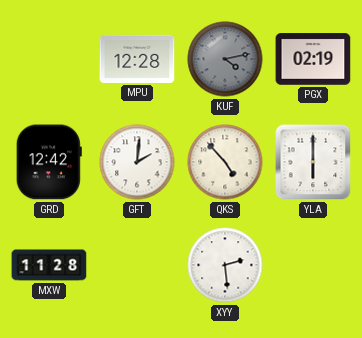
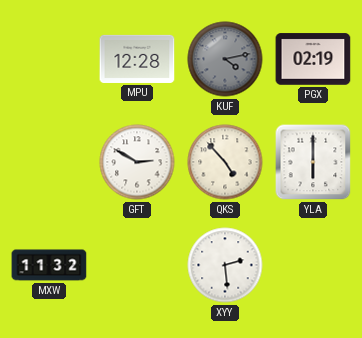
GRD: 12:42 -> none
GFT: 2:01 -> 2:50
MXW: 11:28 -> 11:32
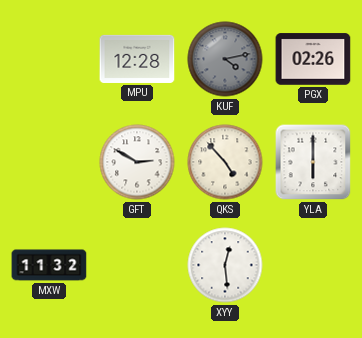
PGX: 02:19 -> 02:26
XYY: 2:29 -> 12:29
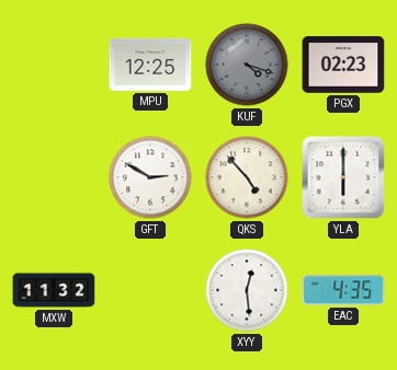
MPU: 12:28 -> 12:25
KUF: 4:13 -> 4:18
PGX: 02:26 -> 02:23
EAC: none -> 4:35
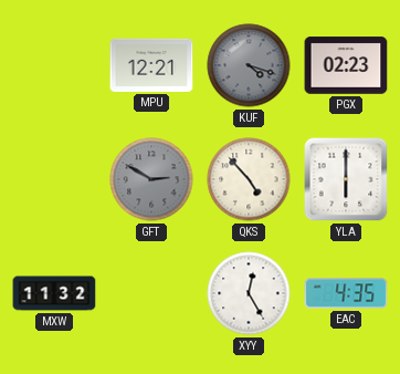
MPU: 12:25 -> 12:21
GFT dial: white -> grey
XYY: 12:29 -> 12:25
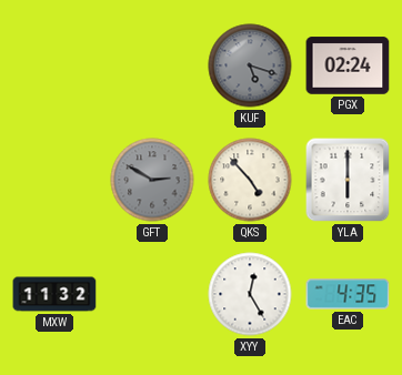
MPU: 12:21 -> none
KUF: 4:18 -> 5:18
PGX: 02:23 -> 02:24
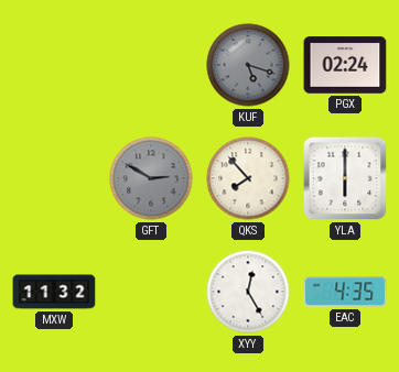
QKS: 4:53 -> 7:53
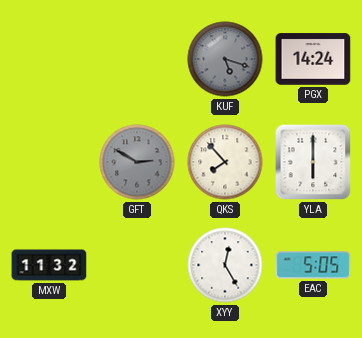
PGX: 02:24 -> 14:24
EAC: 4:35 -> 5:05
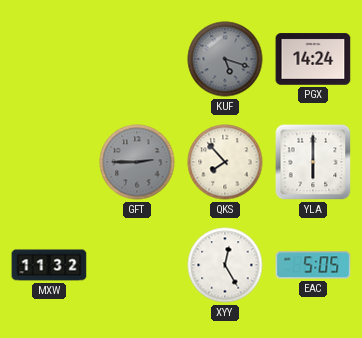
GFT: 2:50 -> 2:45
